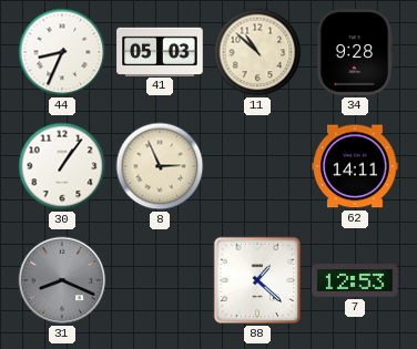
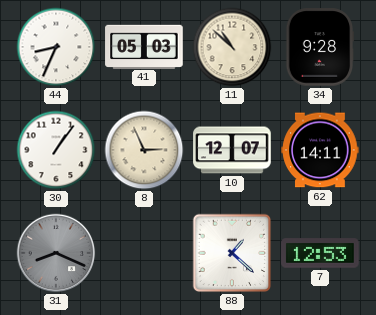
10: none -> 12:07
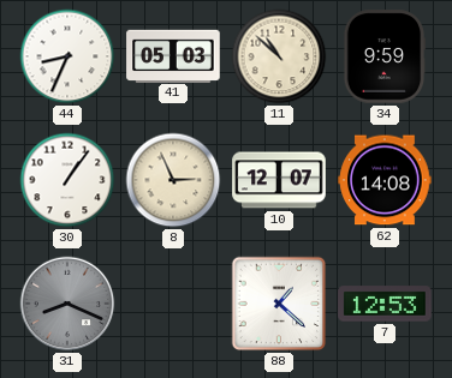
34: 9:28 -> 9:59
62: 14:11 -> 14:08
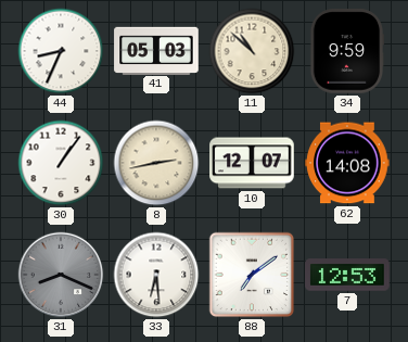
8: 2:56 -> 2:43
33: none -> 6:29
88: 1:22 -> 7:09
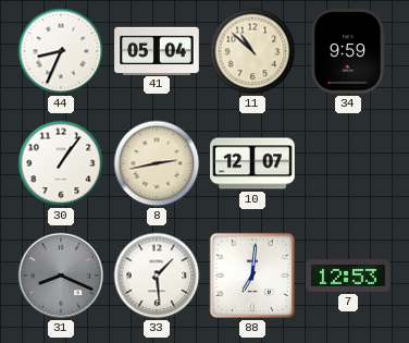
41: 05:03 -> 05:04
62: 14:08 -> none
33: 6:29 -> 1:29
88: 7:09 -> 7:01
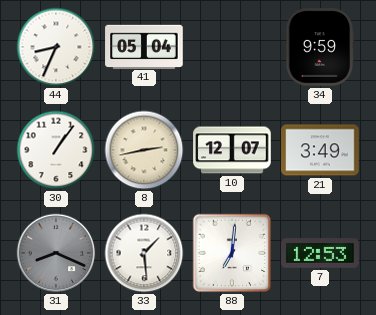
11: 10:52 -> none
21: none -> 3:49
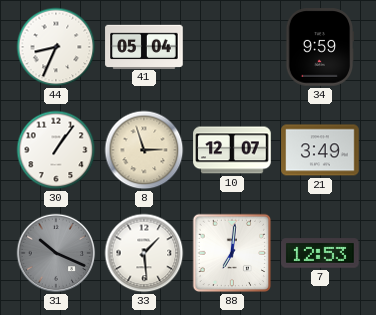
8: 2:43 -> 2:57
31: 8:19 -> 10:19
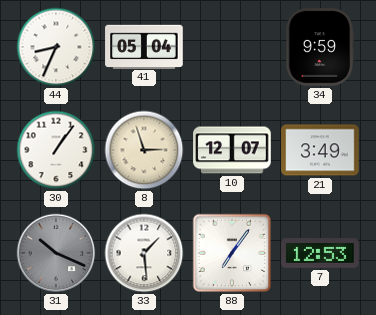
88: 7:01 -> 7:06
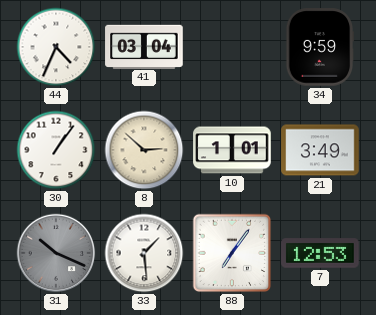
44: 8:34 -> 4:34
41: 05:04 -> 03:04
8: 2:57 -> 2:52
10: 12:07 -> 1:01
